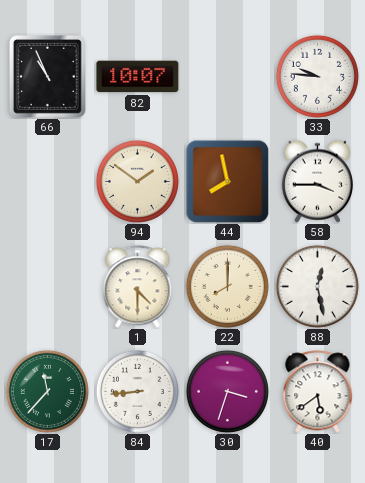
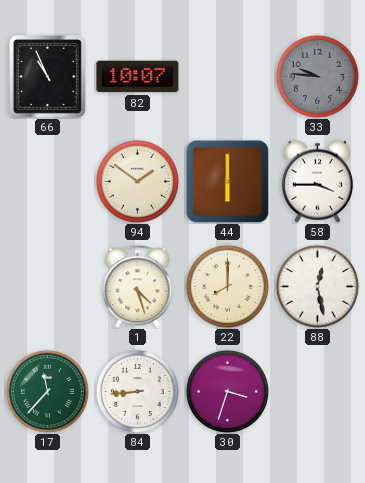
33 dial: white -> grey
44: 7:58 -> 6:00
1: 4:30 -> 4:27
40: 5:39 -> none
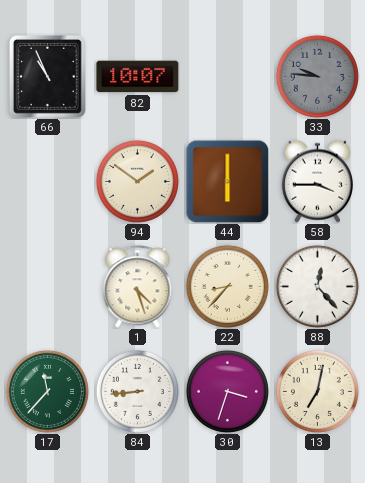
22: 8:00 -> 8:37
88: 12:28 -> 12:23
13: none -> 7:02
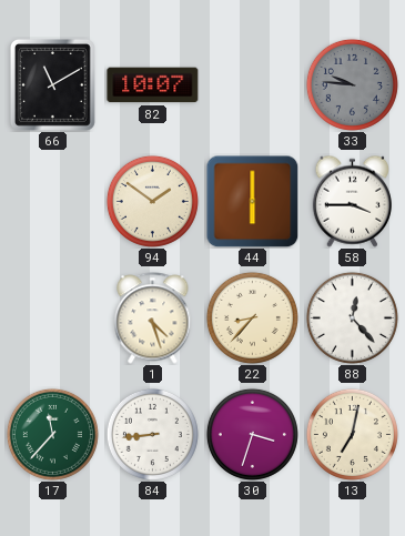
66: 10:56 -> 11:10
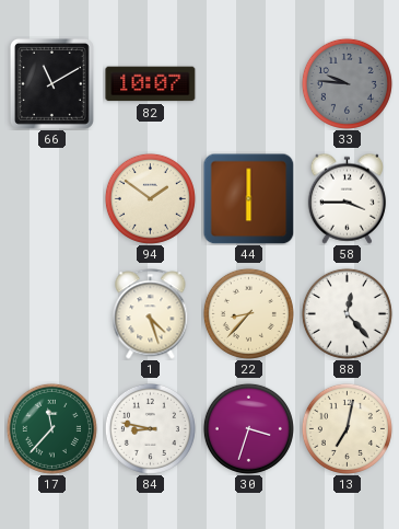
84: 8:44 -> 8:47
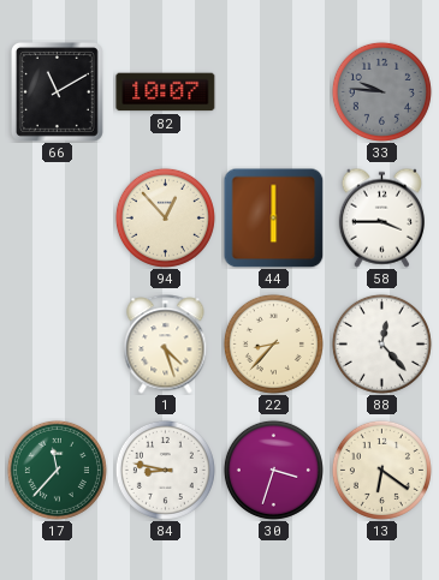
94: 1:51 -> 12:53
13: 7:02 -> 6:21
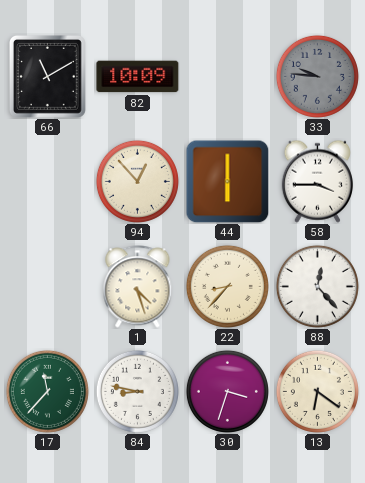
82: 10:07 -> 10:09
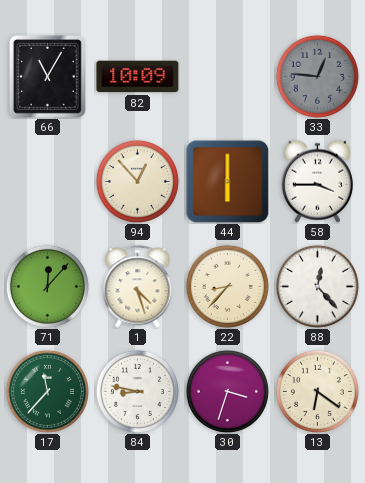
66: 11:10 -> 11:05
33: 9:46 -> 12:46
71: none -> 12:07
